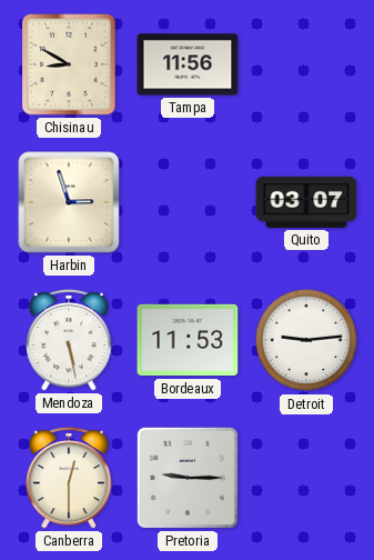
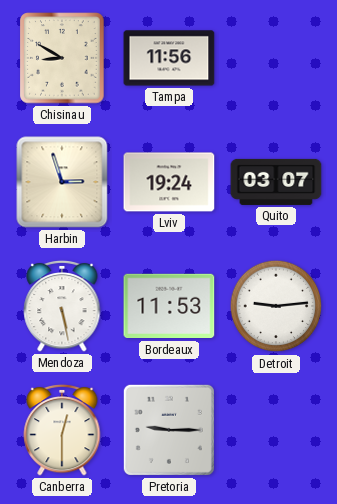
Lviv: none -> 19:24
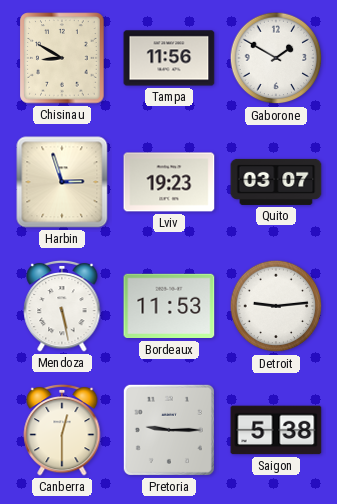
Gaborone: none -> 1:50
Lviv: 19:24 -> 19:23
Saigon: none -> 5:38
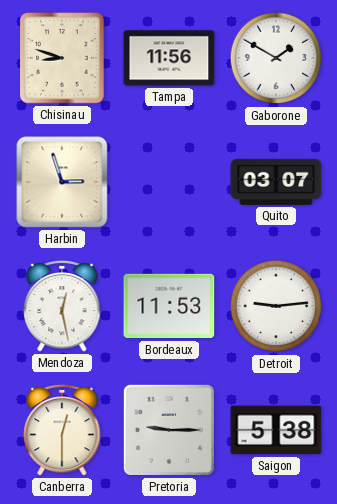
Chisinau: 8:50 -> 8:48
Lviv: 19:23 -> none
Mendoza: 5:28 -> 12:28
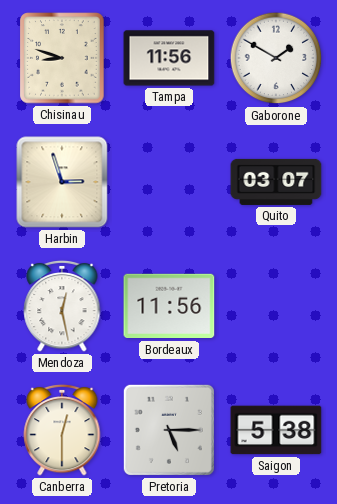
Bordeaux: 11:53 -> 11:56
Detroit: 9:14 -> none
Pretoria: 9:15 -> 5:15
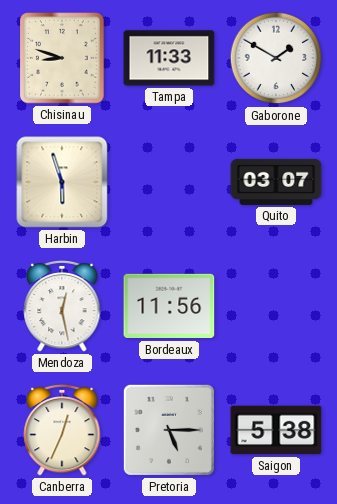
Tampa: 11:56 -> 11:33
Harbin: 2:57 -> 5:57
Canberra: 12:30 -> 12:34
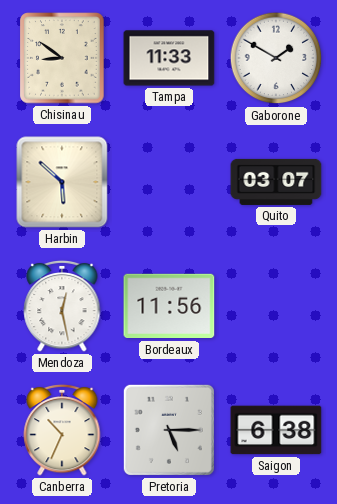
Chisinau: 8:48 -> 8:51
Harbin: 5:57 -> 5:52
Canberra: 12:34 -> 10:34
Saigon: 5:38 -> 6:38
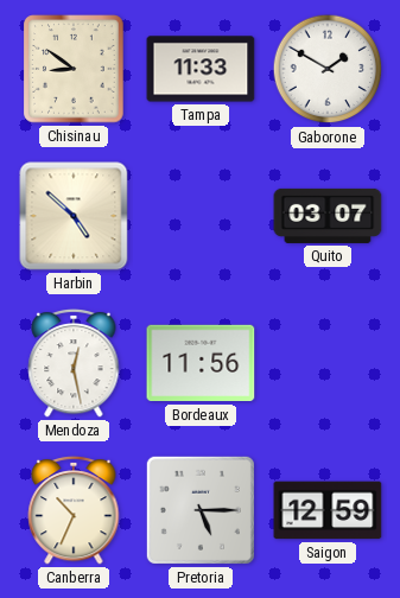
Harbin: 5:52 -> 4:52
Saigon: 6:38 -> 12:59
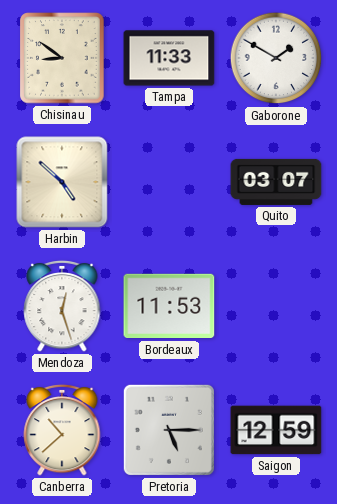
Mendoza: 12:28 -> 12:27
Bordeaux: 11:56 -> 11:53
Canberra: 10:34 -> 10:38
